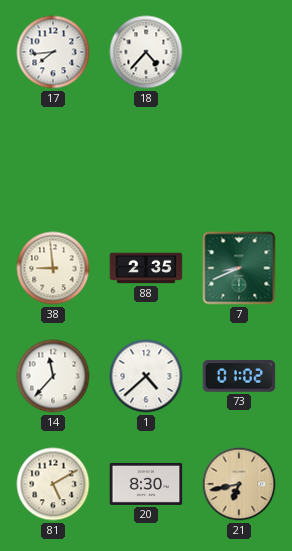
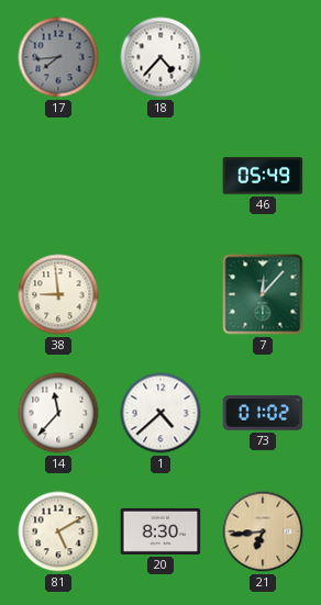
17 dial: white -> grey
46: none -> 05:49
88: 2:35 -> none
7: 8:41 -> 12:07
21: 6:43 -> 6:44
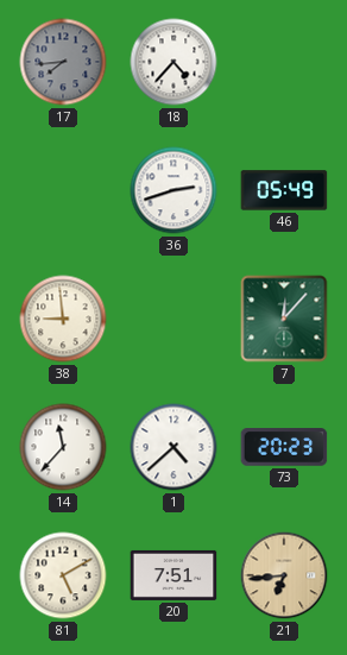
36: none -> 2:42
73: 01:02 -> 20:23
20: 8:30 -> 7:51
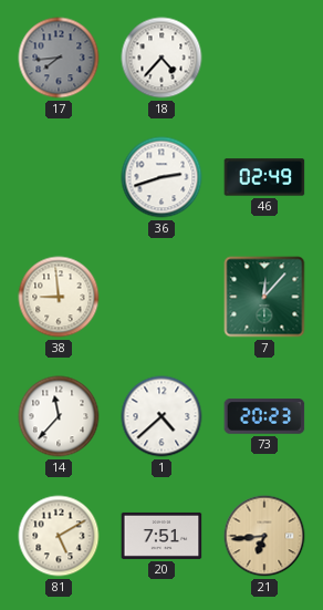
46: 05:49 -> 02:49
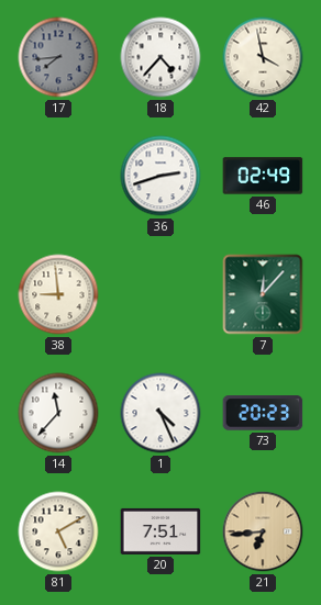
42: none -> 3:58
1: 4:38 -> 4:26
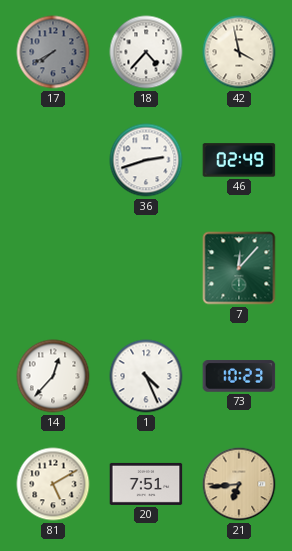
17: 7:44 -> 7:40
38: 8:59 -> none
14: 11:37 -> 12:37
73: 20:23 -> 10:23
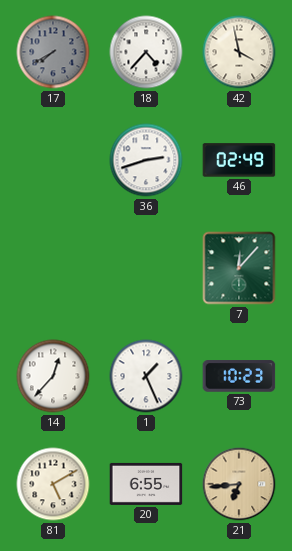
1: 4:26 -> 1:26
20: 7:51 -> 6:55
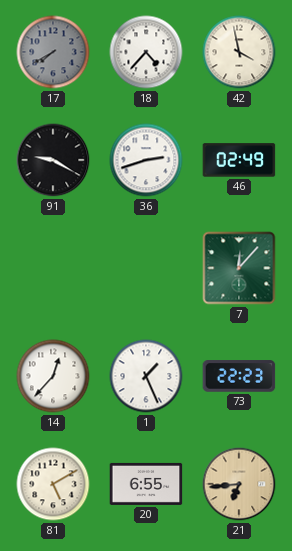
91: none -> 9:20
73: 10:23 -> 22:23
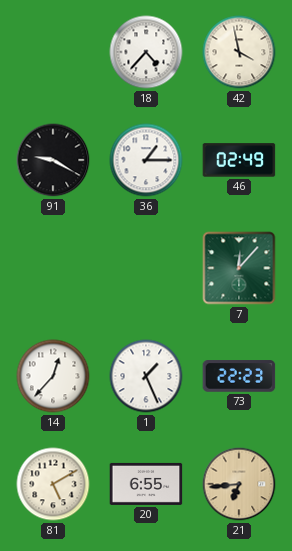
17: 7:40 -> none
36: 2:42 -> 1:15
